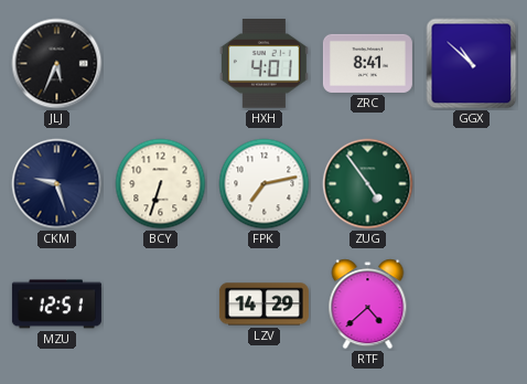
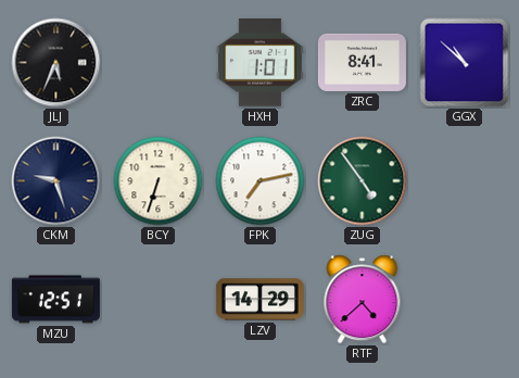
HXH: 4:01 -> 1:01
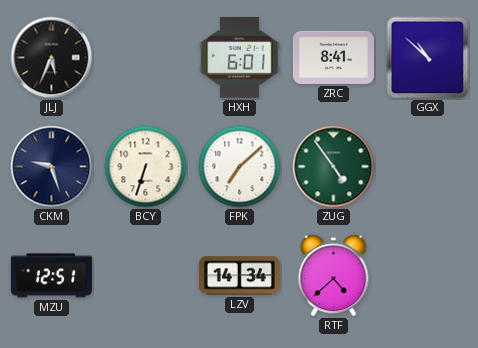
HXH: 1:01 -> 6:01
FPK: 7:13 -> 7:08
LZV: 14:29 -> 14:34
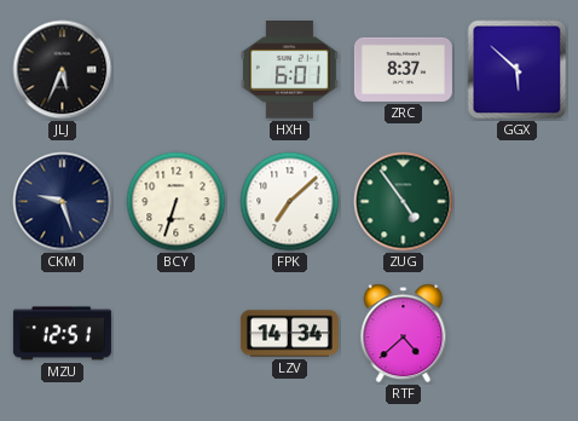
ZRC: 8:41 -> 8:37
GGX: 10:52 -> 5:52
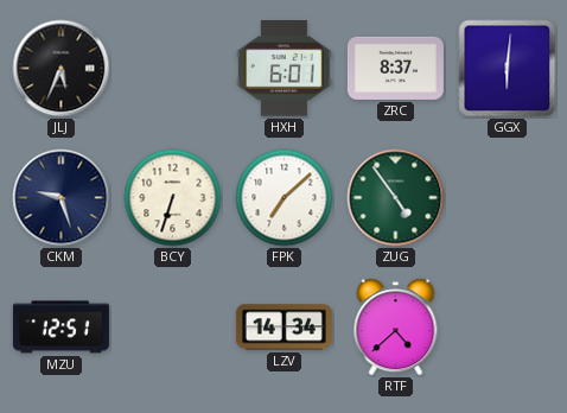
GGX: 5:52 -> 6:01
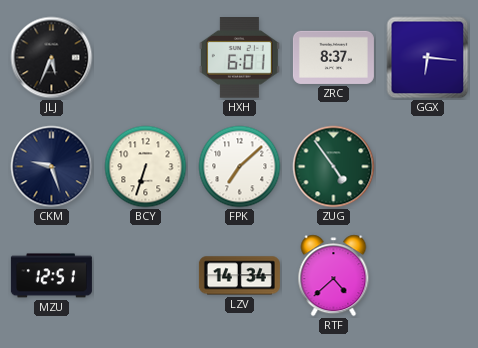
GGX: 6:01 -> 6:16
